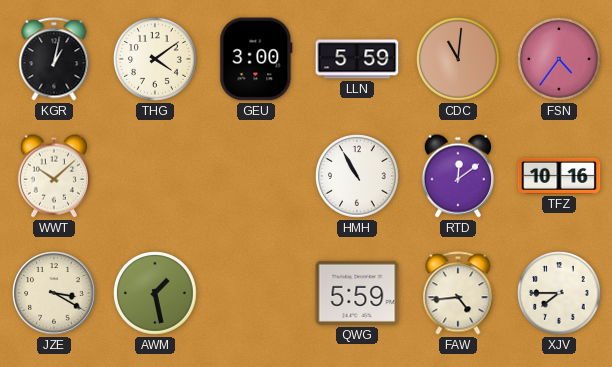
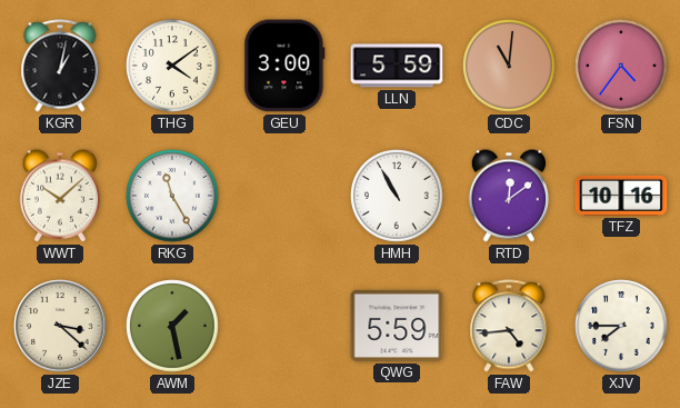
RKG: none -> 11:25
JZE: 3:20 -> 3:22
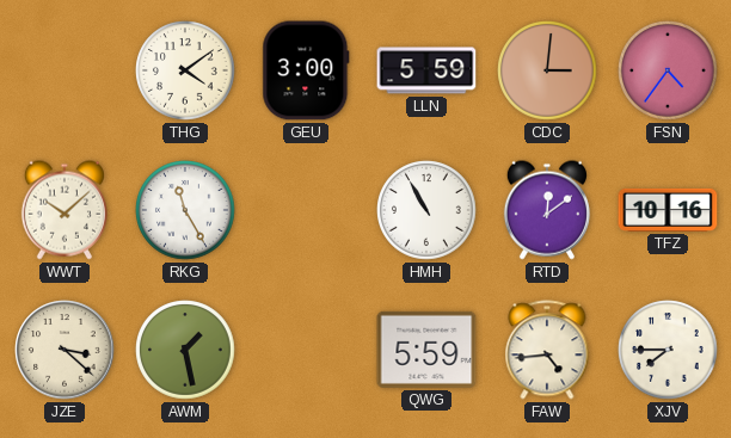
KGR: 1:02 -> none
CDC: 11:01 -> 3:01
